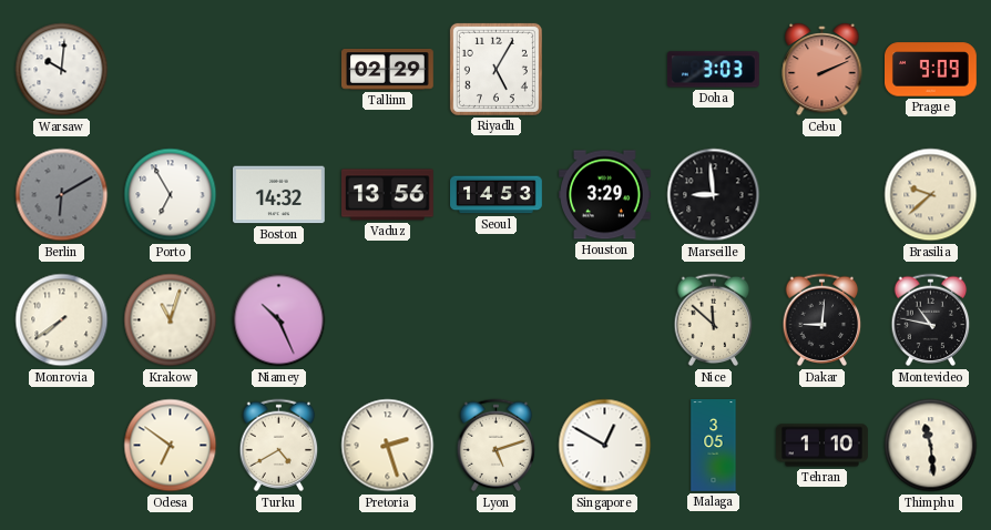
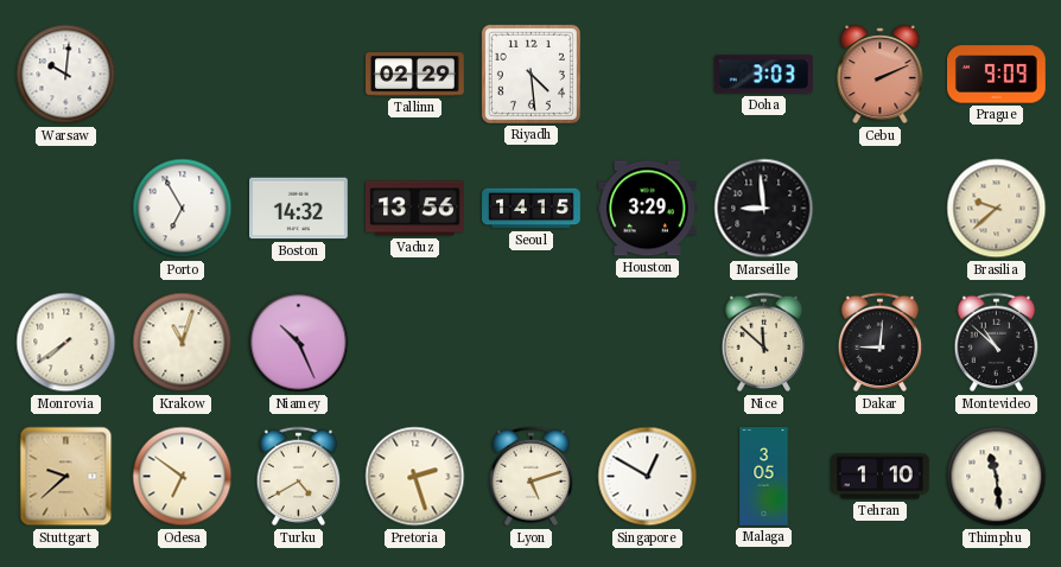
Riyadh: 5:05 -> 4:29
Berlin: 6:10 -> none
Seoul: 14:53 -> 14:15
Montevideo: 10:47 -> 10:52
Stuttgart: none -> 9:38
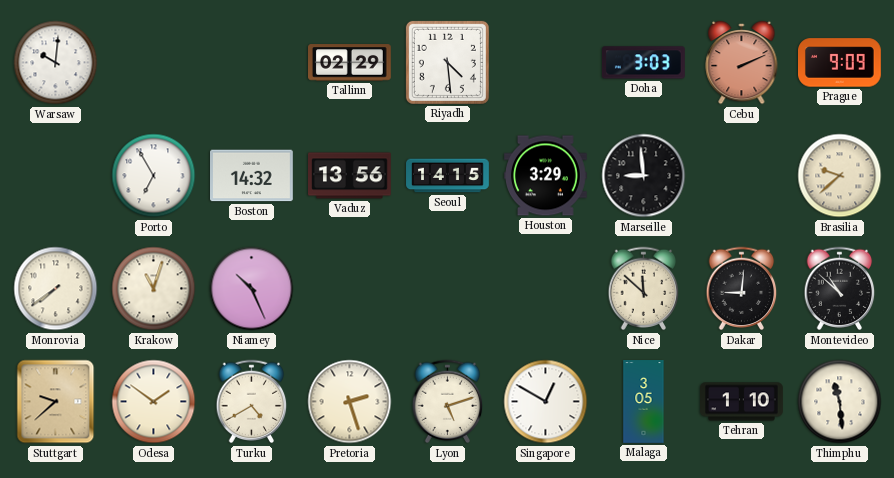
Odesa: 6:51 -> 1:51
